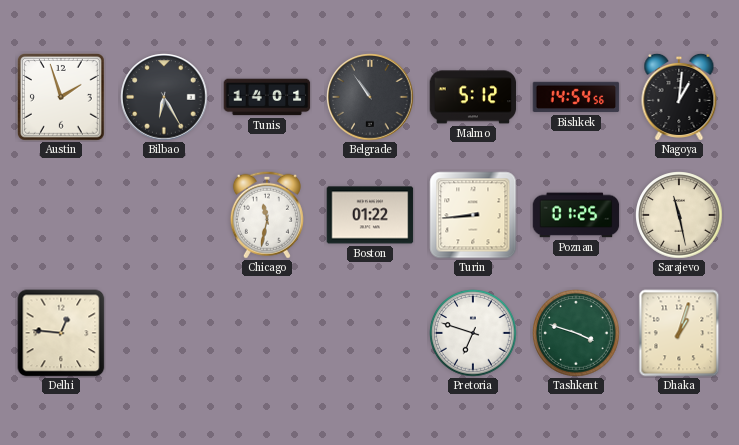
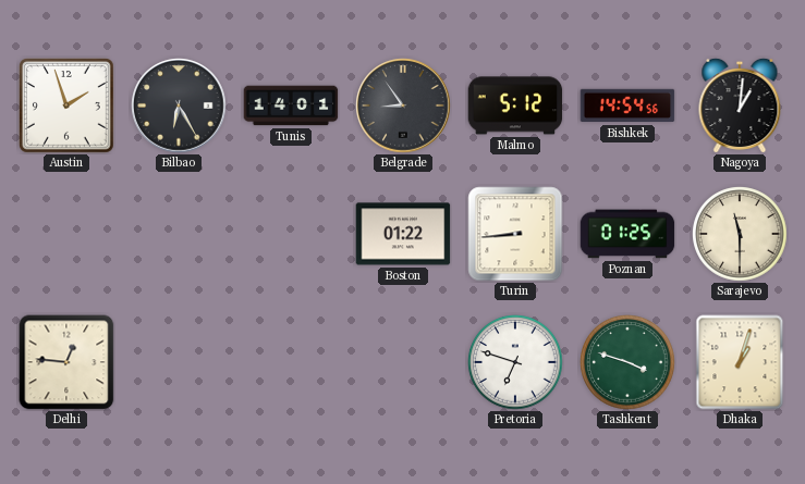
Belgrade: 10:54 -> 8:54
Chicago: 11:32 -> none
Sarajevo: 11:28 -> 11:30
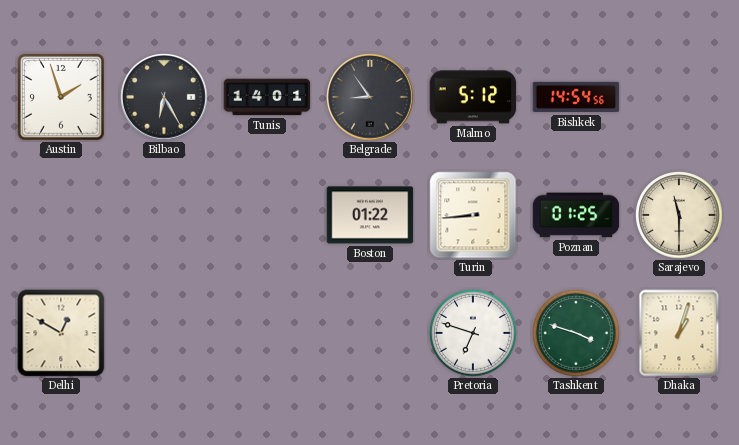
Nagoya: 1:01 -> none
Delhi: 12:46 -> 12:50
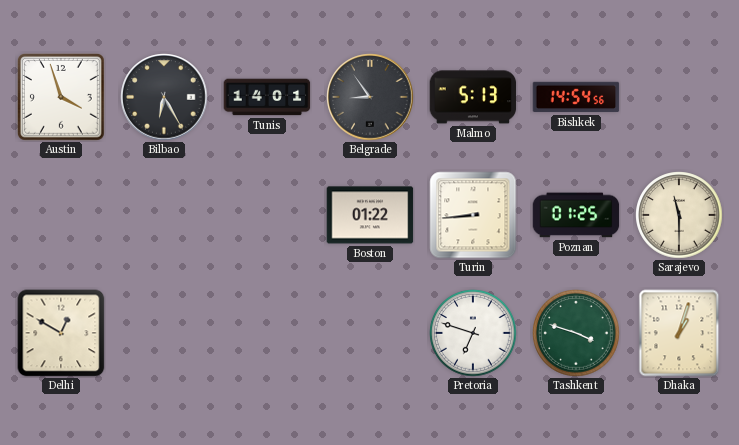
Austin: 1:57 -> 3:57
Malmo: 5:12 -> 5:13
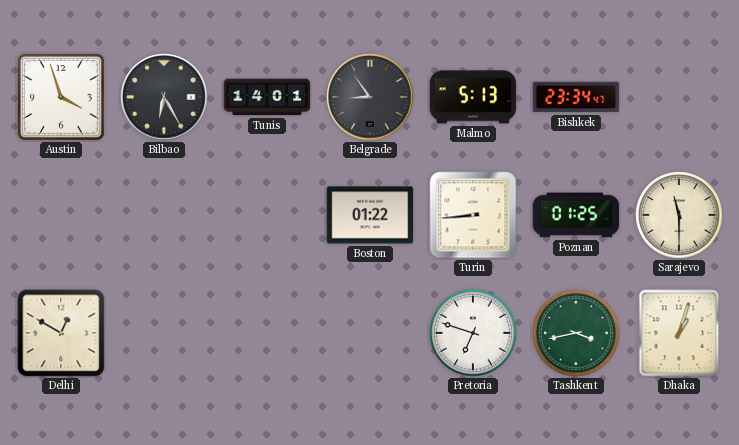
Bishkek: 14:54 -> 23:34
Tashkent: 3:48 -> 3:43
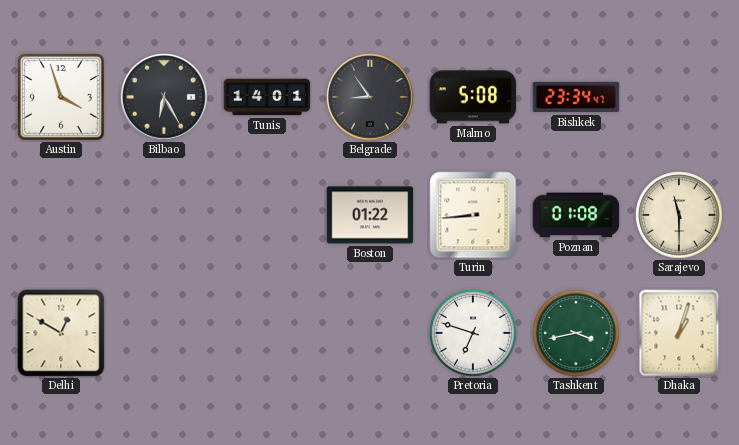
Malmo: 5:13 -> 5:08
Poznan: 01:25 -> 01:08
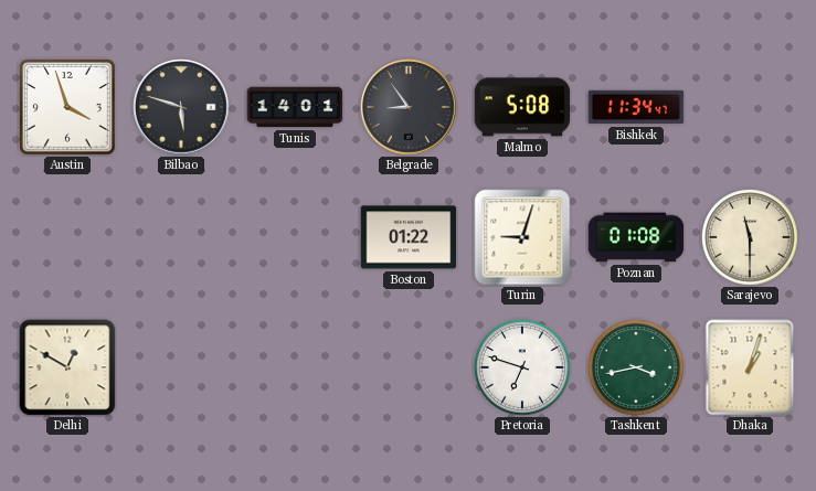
Bilbao: 6:25 -> 5:48
Bishkek: 23:34 -> 11:34
Turin: 8:44 -> 9:03
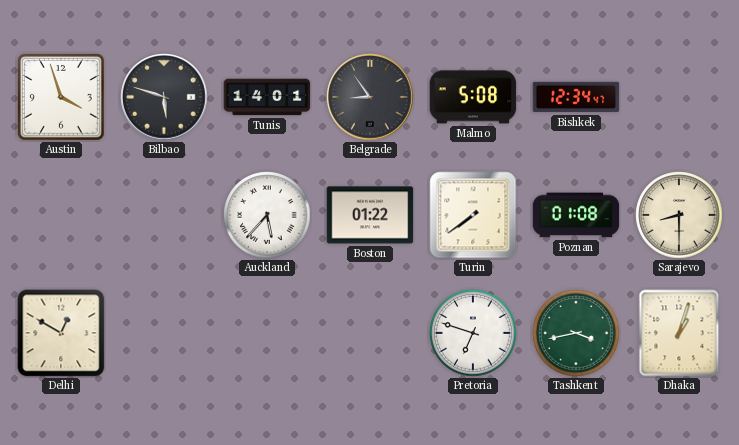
Bishkek: 11:34 -> 12:34
Auckland: none -> 5:37
Turin: 9:03 -> 7:39
Sarajevo: 11:30 -> 8:30
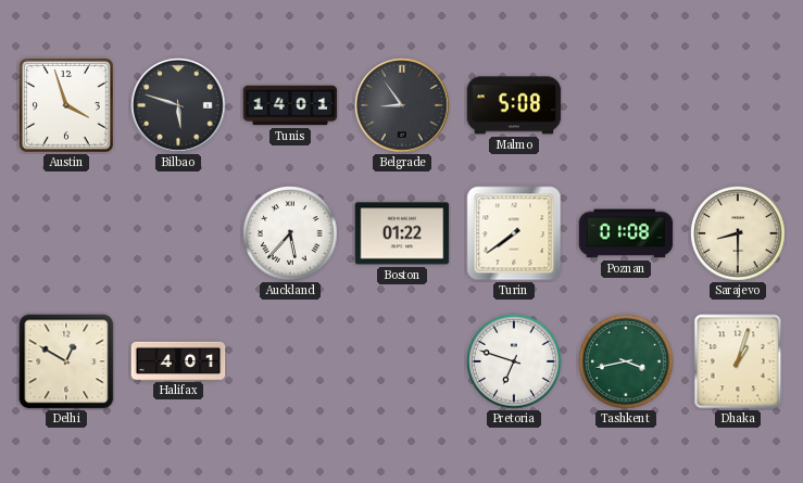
Bishkek: 12:34 -> none
Halifax: none -> 4:01
